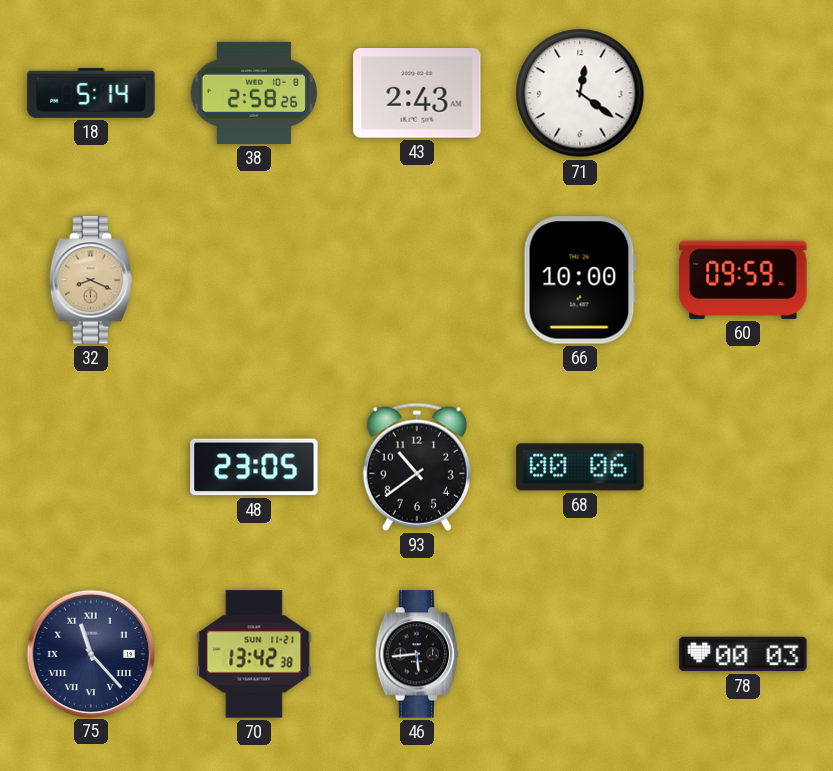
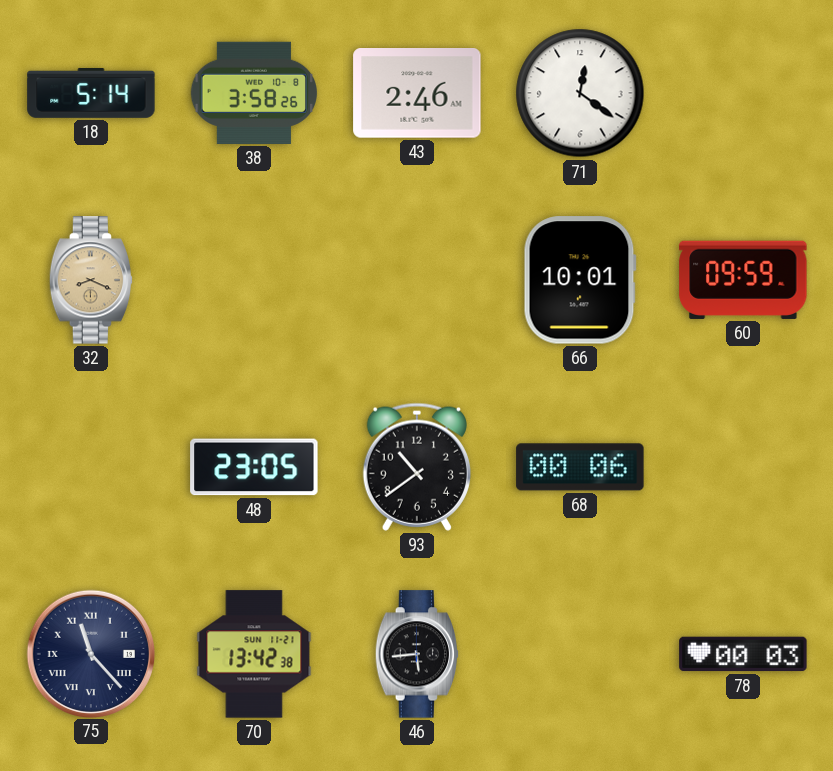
38: 2:58 -> 3:58
43: 2:43 -> 2:46
66: 10:00 -> 10:01
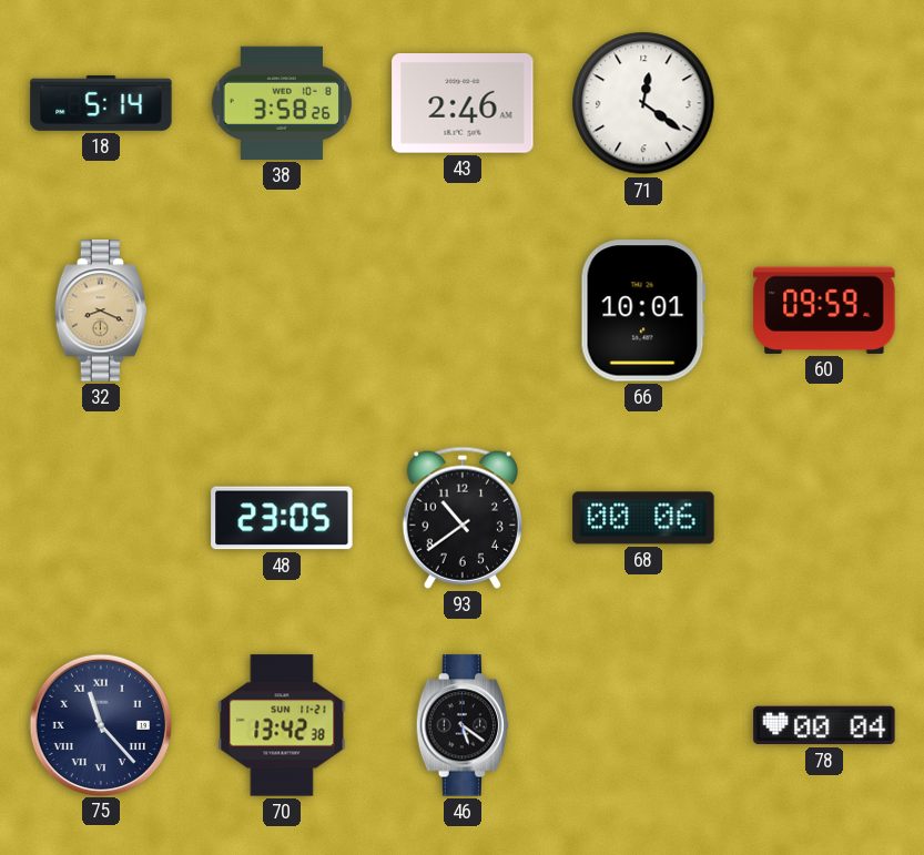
46: 5:44 -> 5:21
78: 00:03 -> 00:04
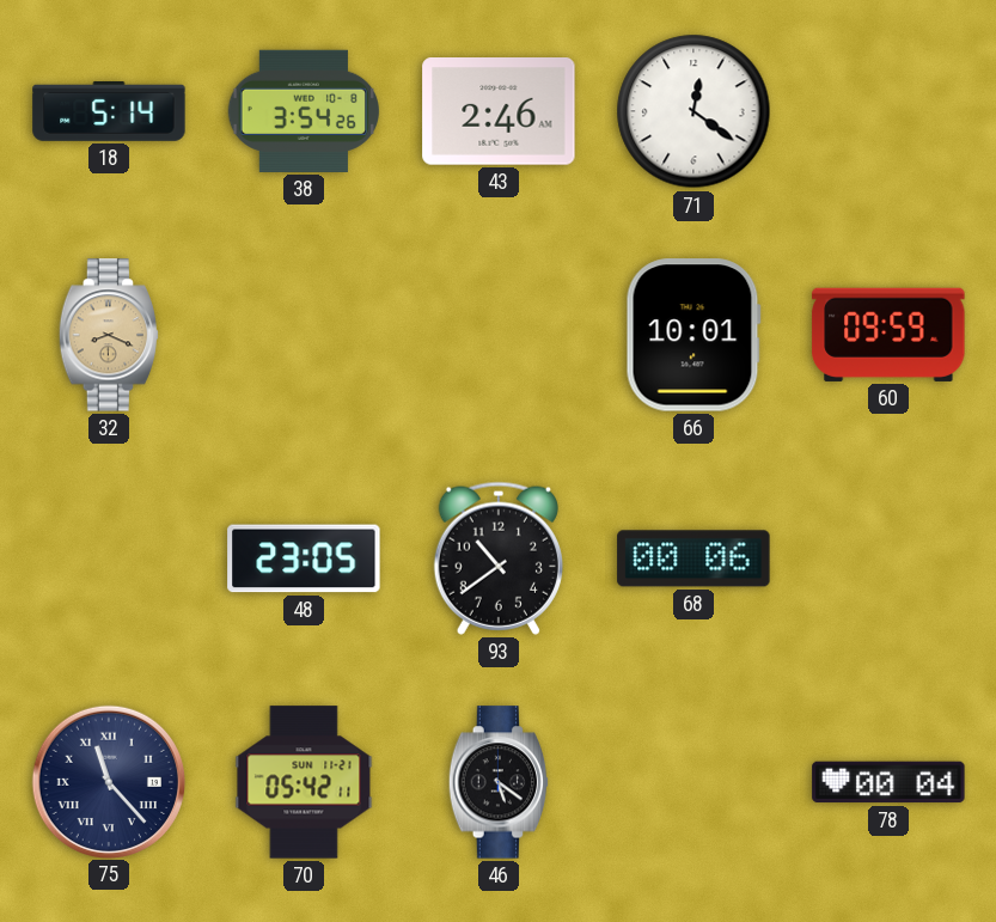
38: 3:58 -> 3:54
70: 13:42 -> 05:42
